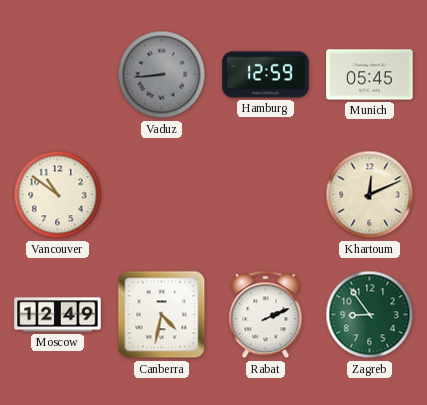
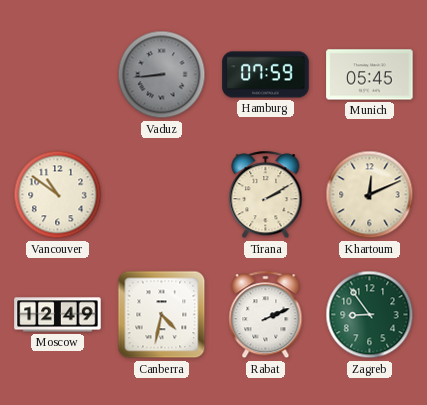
Hamburg: 12:59 -> 07:59
Tirana: none -> 2:10
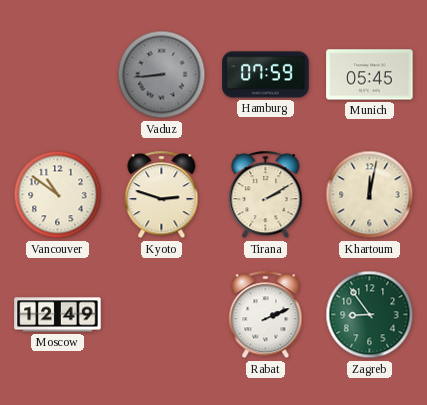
Kyoto: none -> 2:48
Khartoum: 12:11 -> 12:02
Canberra: 4:32 -> none
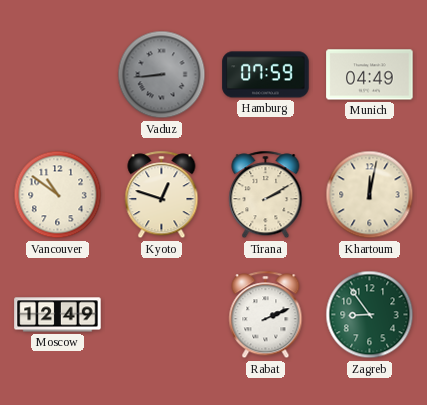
Munich: 05:45 -> 04:49
Kyoto: 2:48 -> 12:48
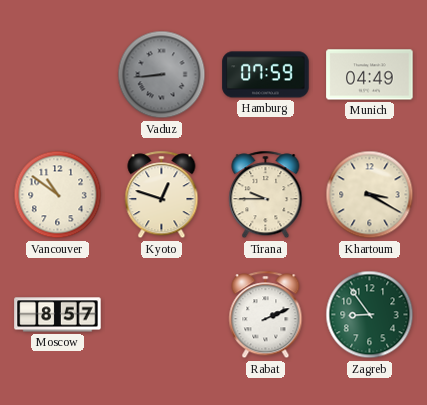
Tirana: 2:10 -> 9:45
Khartoum: 12:02 -> 3:20
Moscow: 12:49 -> 8:57
